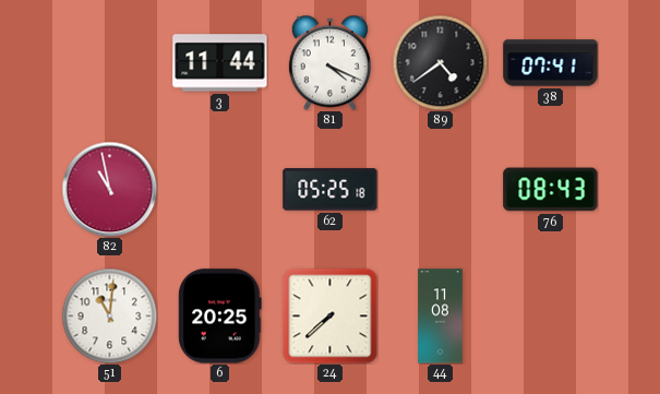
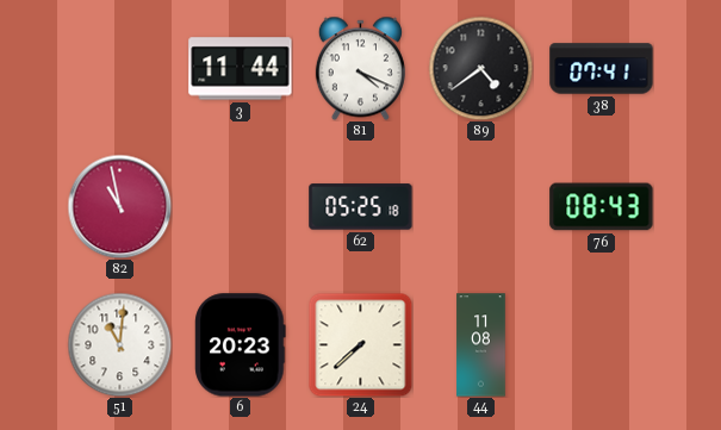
6: 20:25 -> 20:23
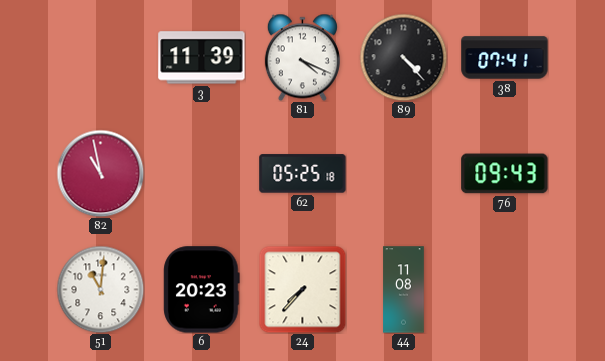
3: 11:44 -> 11:39
89: 4:39 -> 4:23
76: 08:43 -> 09:43
24: 7:38 -> 7:37
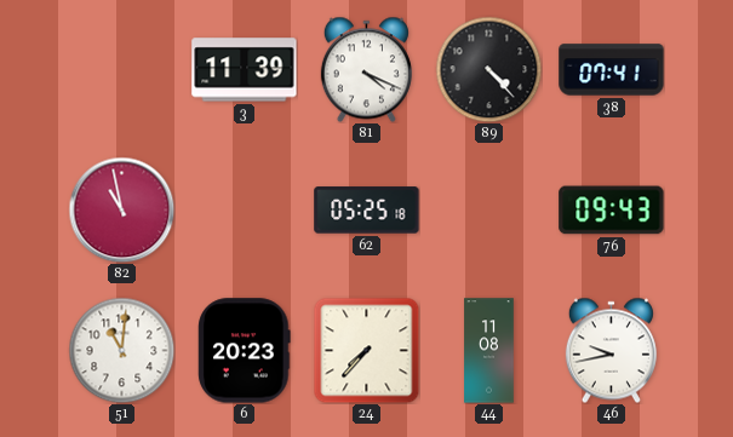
46: none -> 9:43
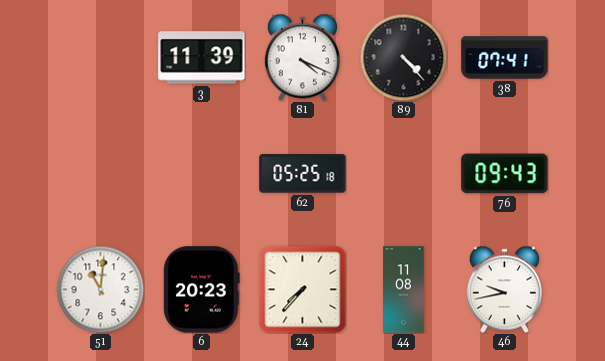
82: 10:58 -> none
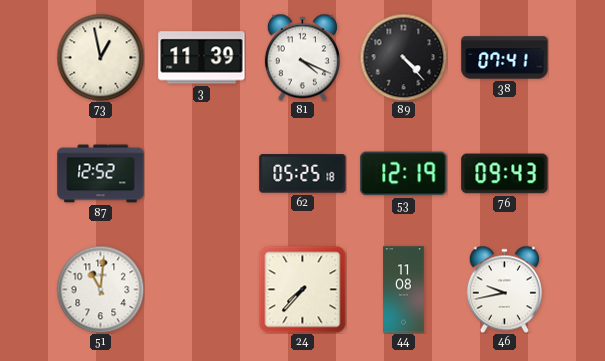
73: none -> 12:58
87: none -> 12:52
53: none -> 12:19
6: 20:23 -> none
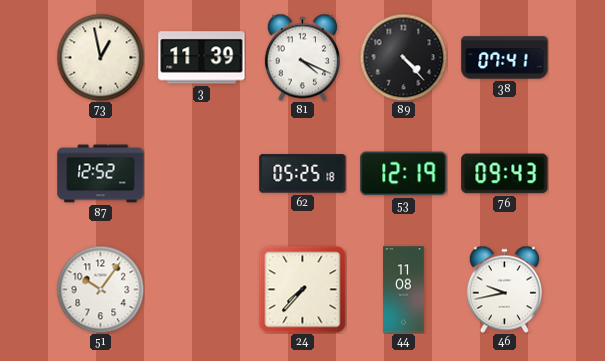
51: 11:01 -> 10:06
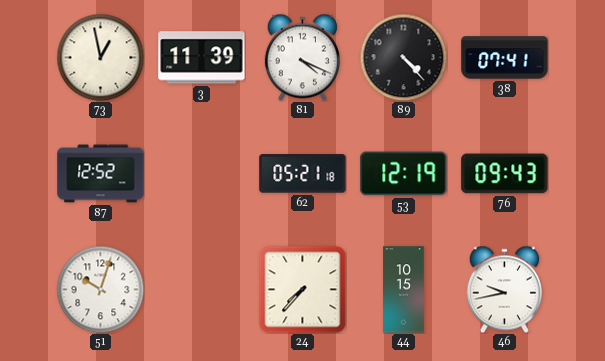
62: 05:25 -> 05:21
51: 10:06 -> 10:03
44: 11:08 -> 10:15
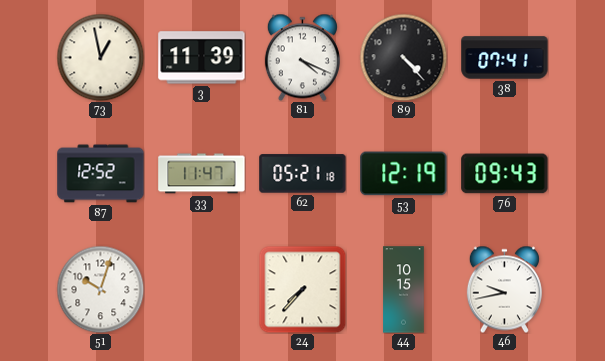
33: none -> 11:47
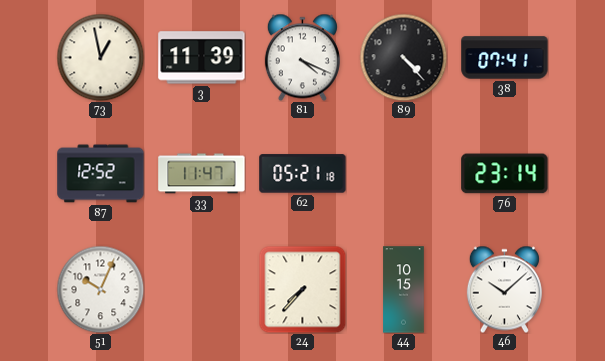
53: 12:19 -> none
76: 09:43 -> 23:14
51: 10:03 -> 10:04
46: 9:43 -> 10:08
